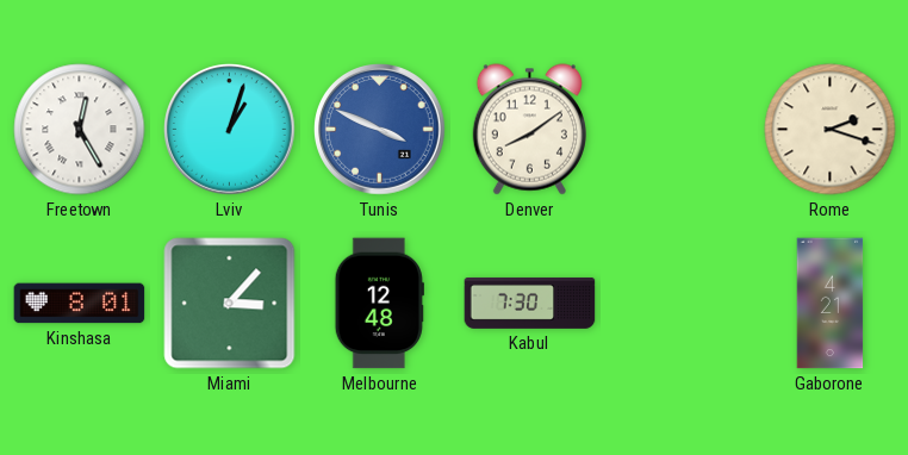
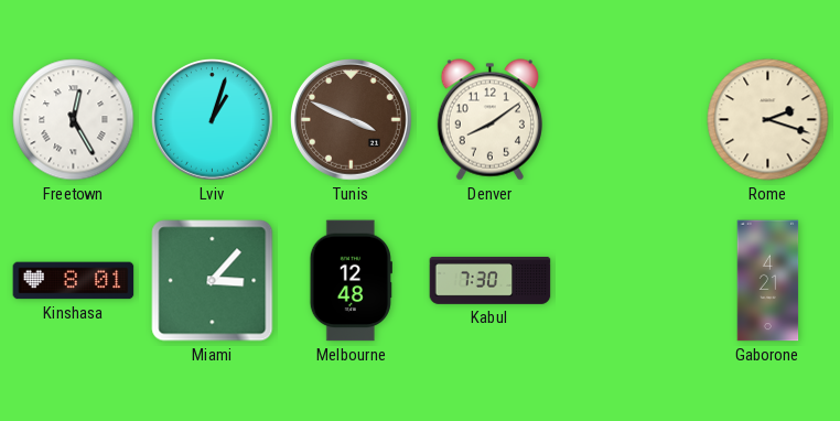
Tunis dial: blue -> brown
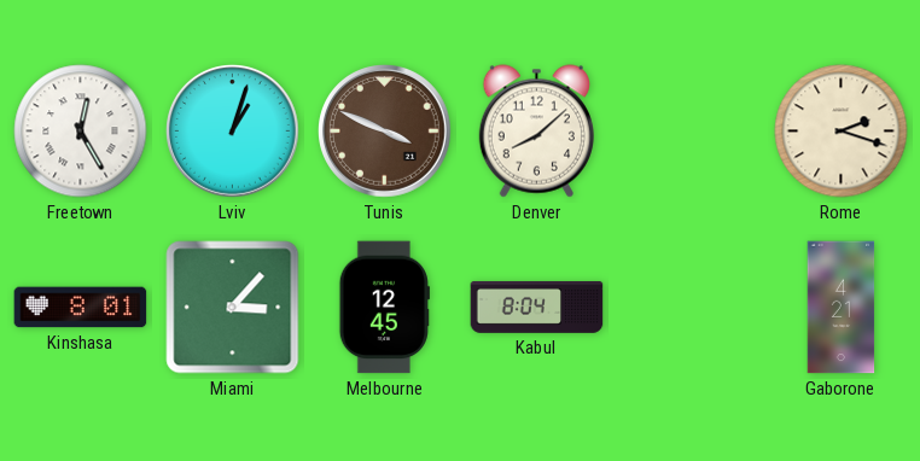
Denver: 8:09 -> 8:08
Melbourne: 12:48 -> 12:45
Kabul: 7:30 -> 8:04
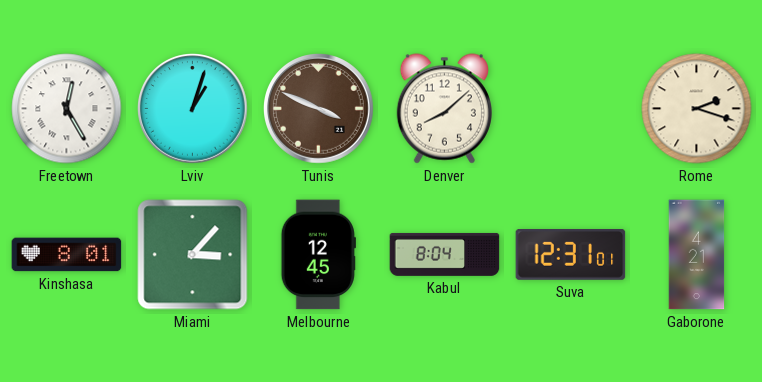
Suva: none -> 12:31
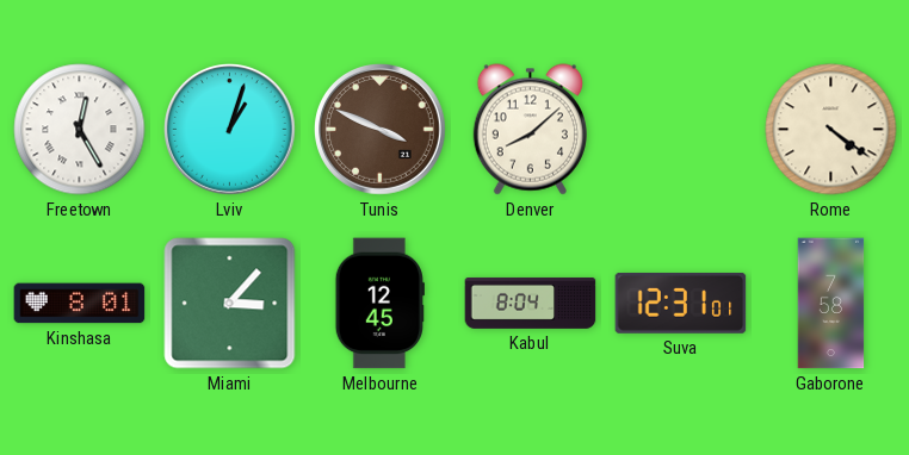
Rome: 2:18 -> 4:21
Gaborone: 4:21 -> 7:58
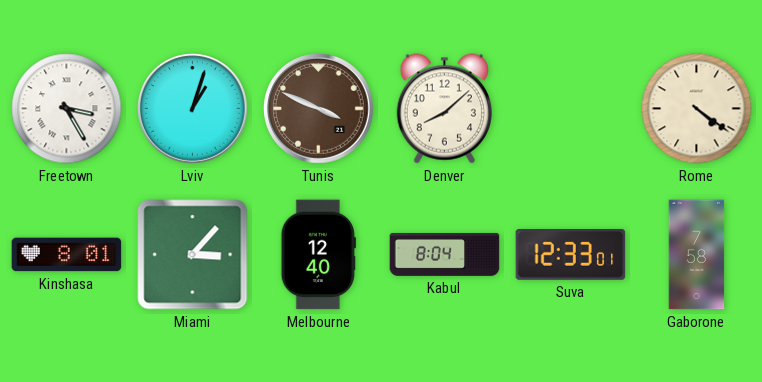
Freetown: 12:25 -> 3:25
Melbourne: 12:45 -> 12:40
Suva: 12:31 -> 12:33
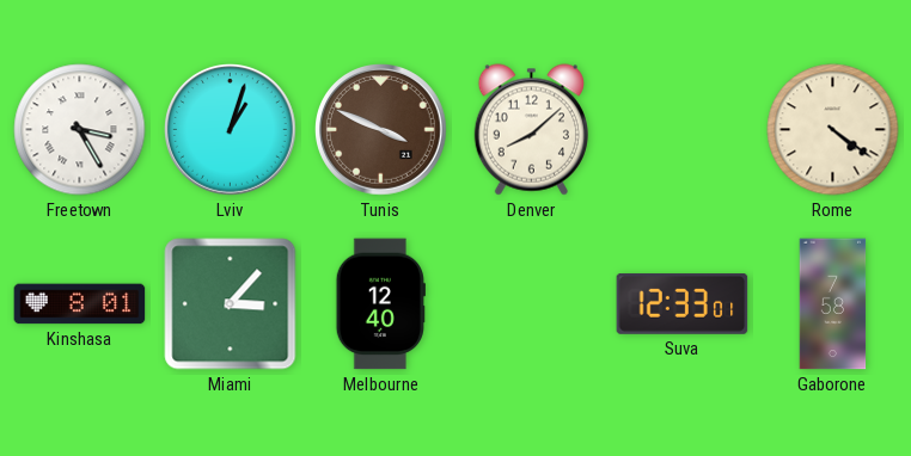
Kabul: 8:04 -> none
